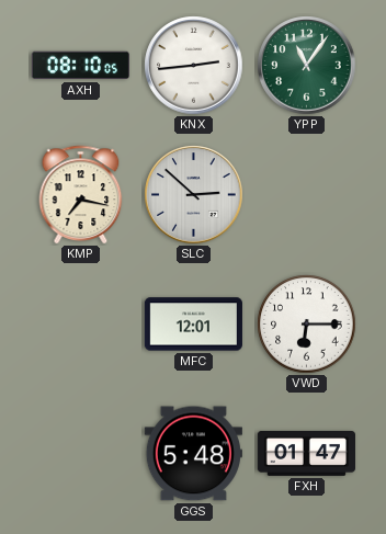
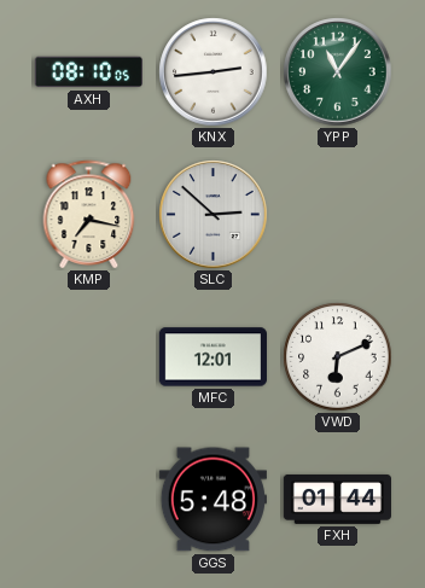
VWD: 6:15 -> 6:11
FXH: 01:47 -> 01:44
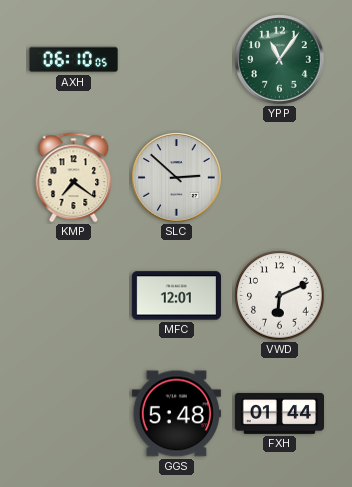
AXH: 08:10 -> 06:10
KNX: 2:44 -> none
KMP: 7:17 -> 7:21
